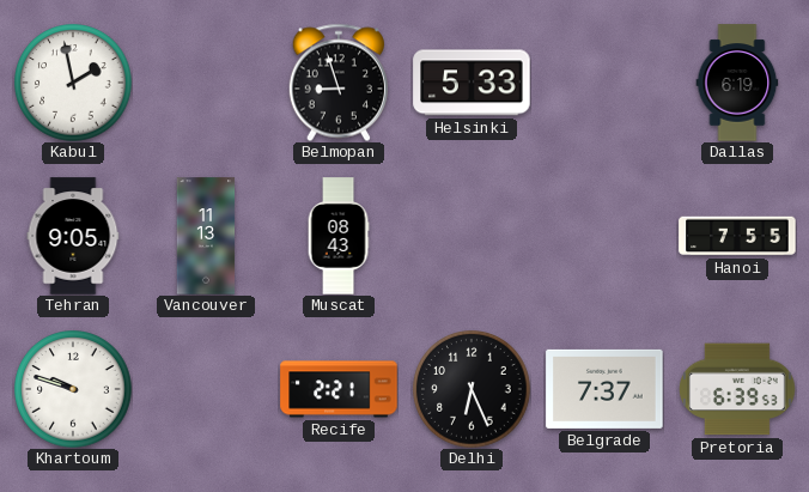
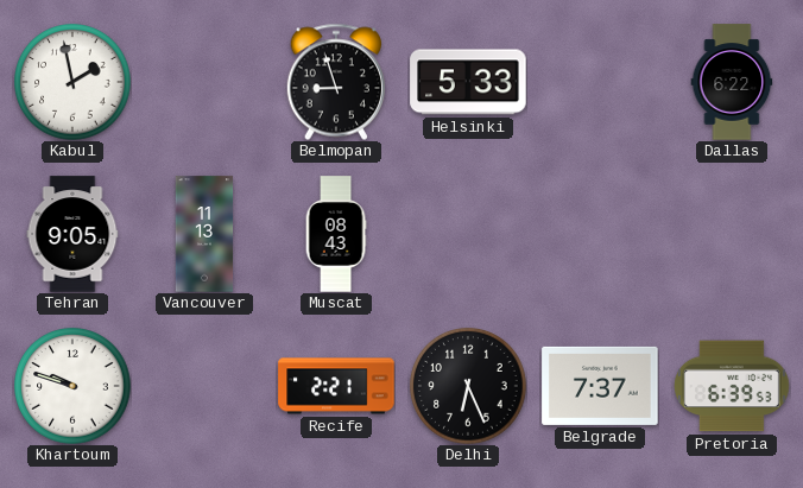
Dallas: 6:19 -> 6:22
Hanoi: 7:55 -> none
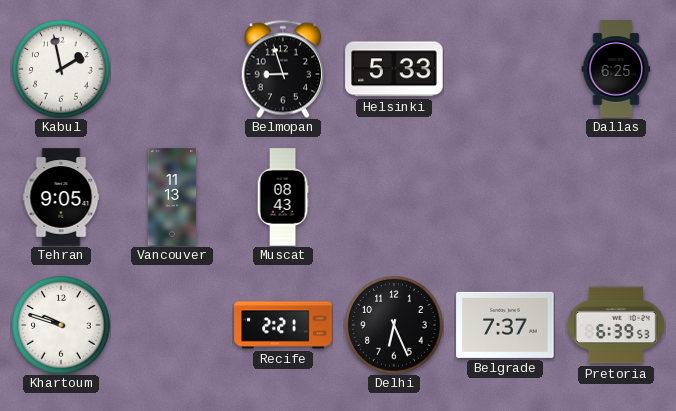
Dallas: 6:22 -> 6:25
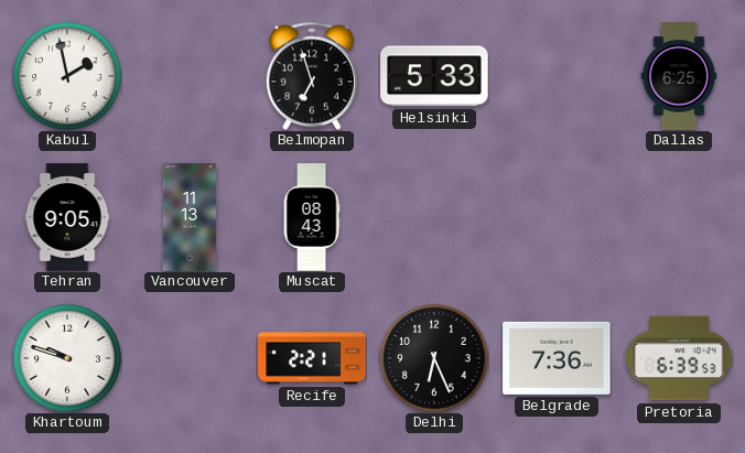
Belmopan: 8:57 -> 6:57
Belgrade: 7:37 -> 7:36
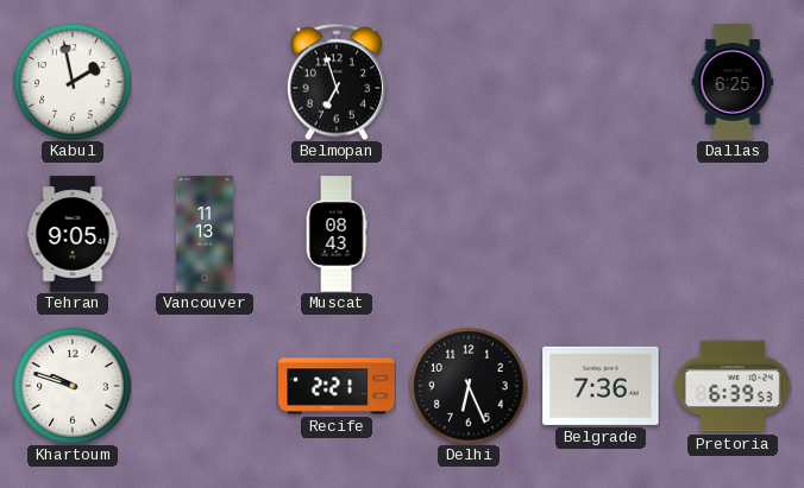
Helsinki: 5:33 -> none
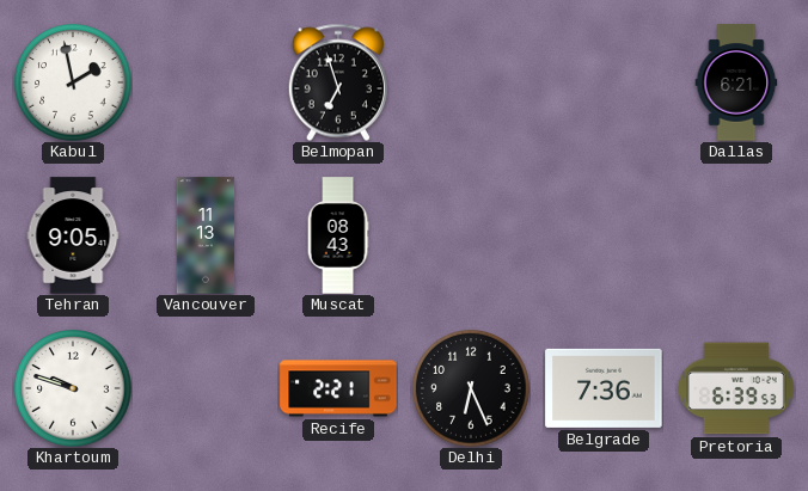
Dallas: 6:25 -> 6:21
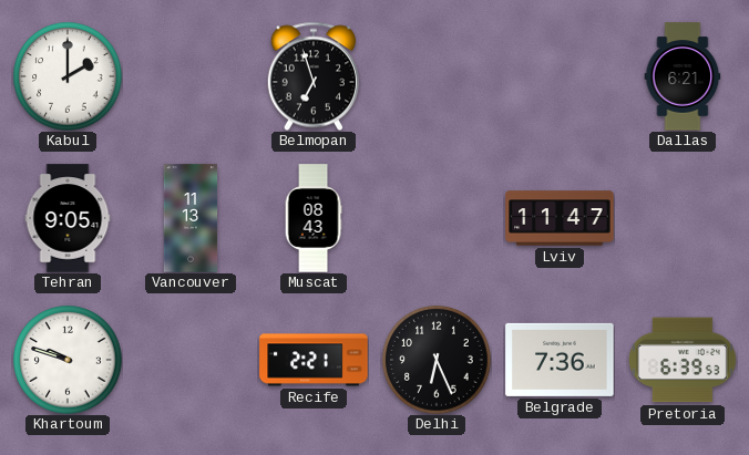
Kabul: 1:58 -> 2:00
Lviv: none -> 11:47
